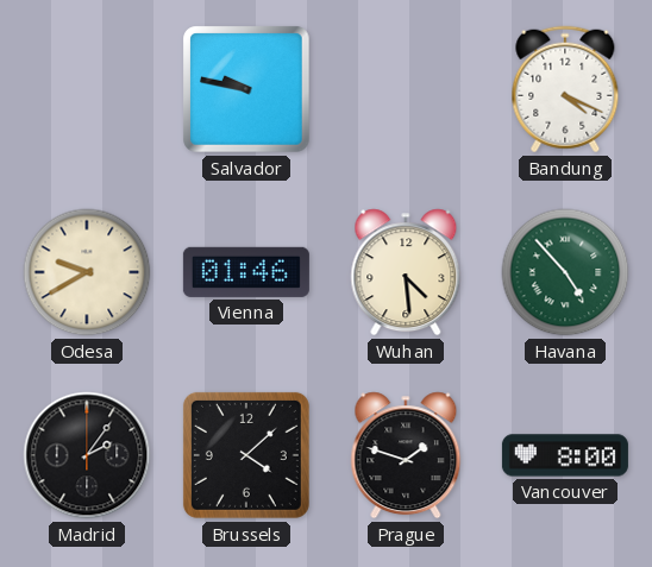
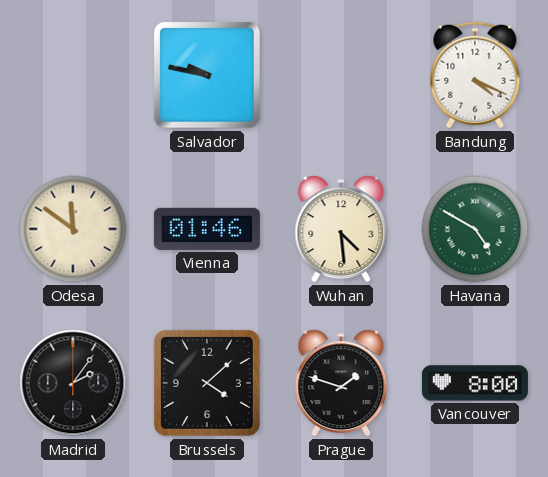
Odesa: 9:40 -> 11:51
Havana: 4:53 -> 4:50
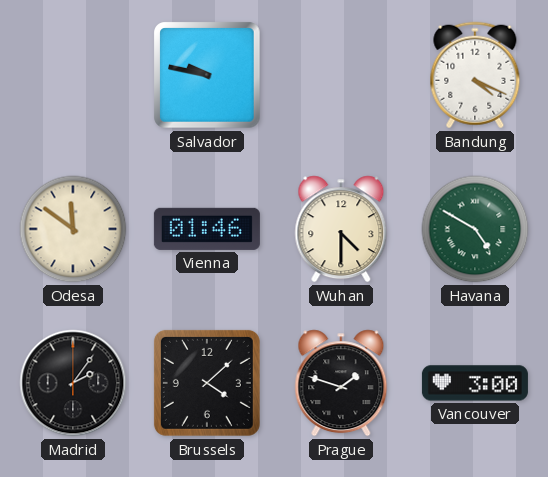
Wuhan: 4:29 -> 4:30
Vancouver: 8:00 -> 3:00
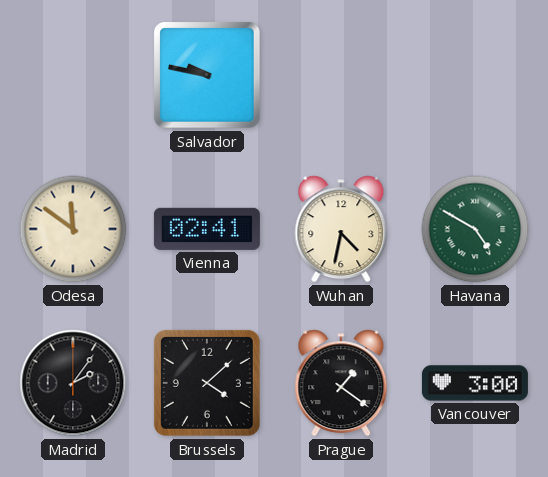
Bandung: 4:19 -> none
Vienna: 01:46 -> 02:41
Wuhan: 4:30 -> 4:32
Prague: 1:48 -> 1:21
